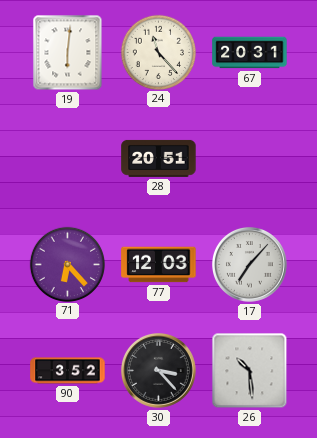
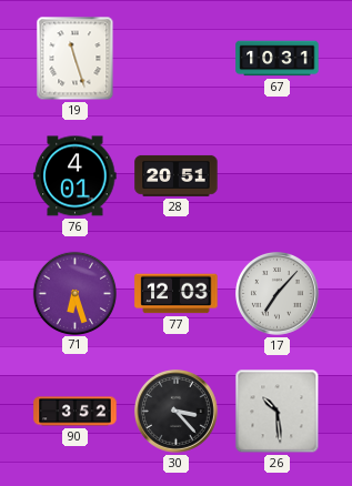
19: 6:01 -> 11:27
24: 11:23 -> none
67: 20:31 -> 10:31
76: none -> 4:01
71: 6:23 -> 6:27
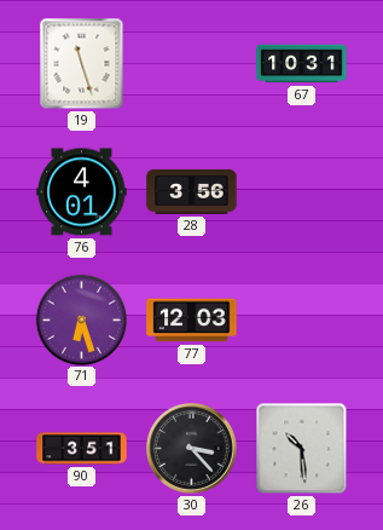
28: 20:51 -> 3:56
17: 7:07 -> none
90: 3:52 -> 3:51
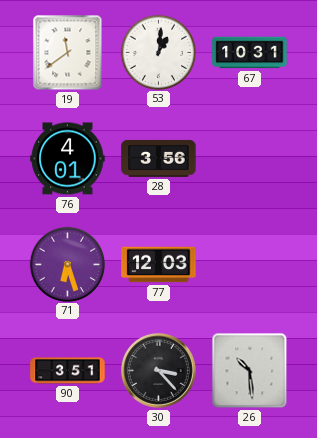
19: 11:27 -> 11:39
53: none -> 1:01
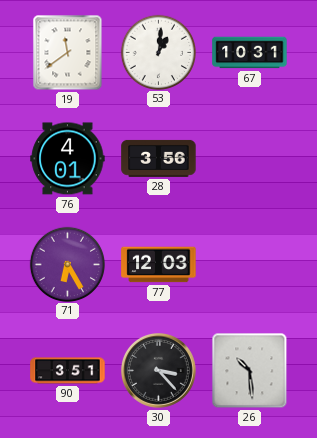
71: 6:27 -> 6:25
